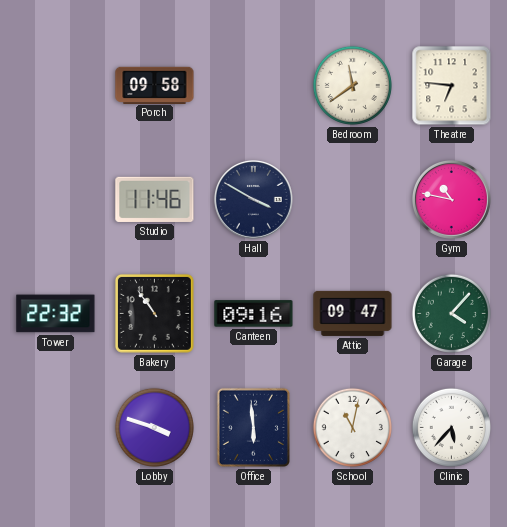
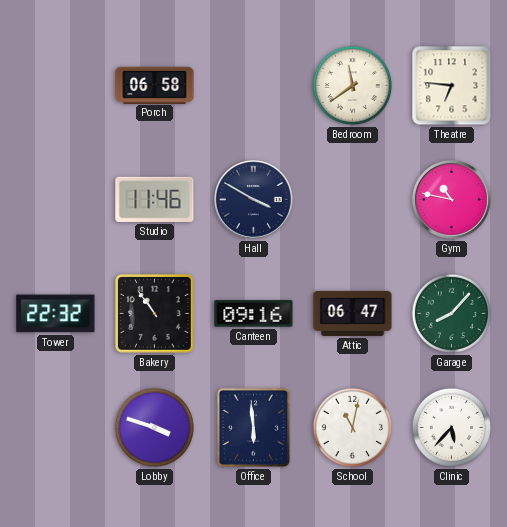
Porch: 09:58 -> 06:58
Attic: 09:47 -> 06:47
Garage: 4:07 -> 8:07
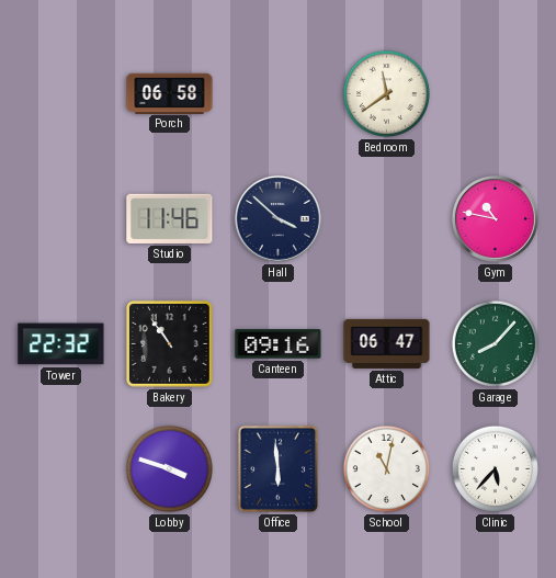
Theatre: 6:46 -> none
Hall: 3:50 -> 3:52
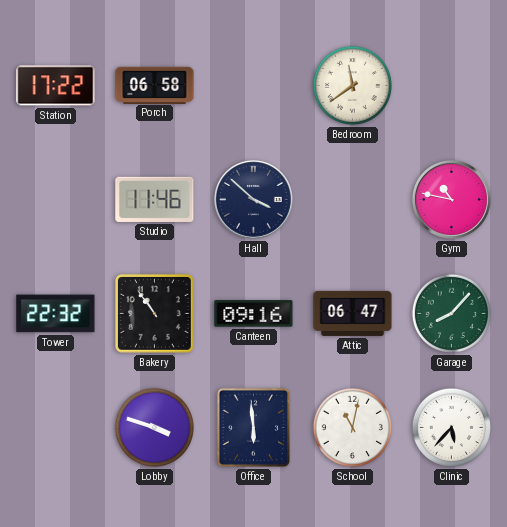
Station: none -> 17:22
